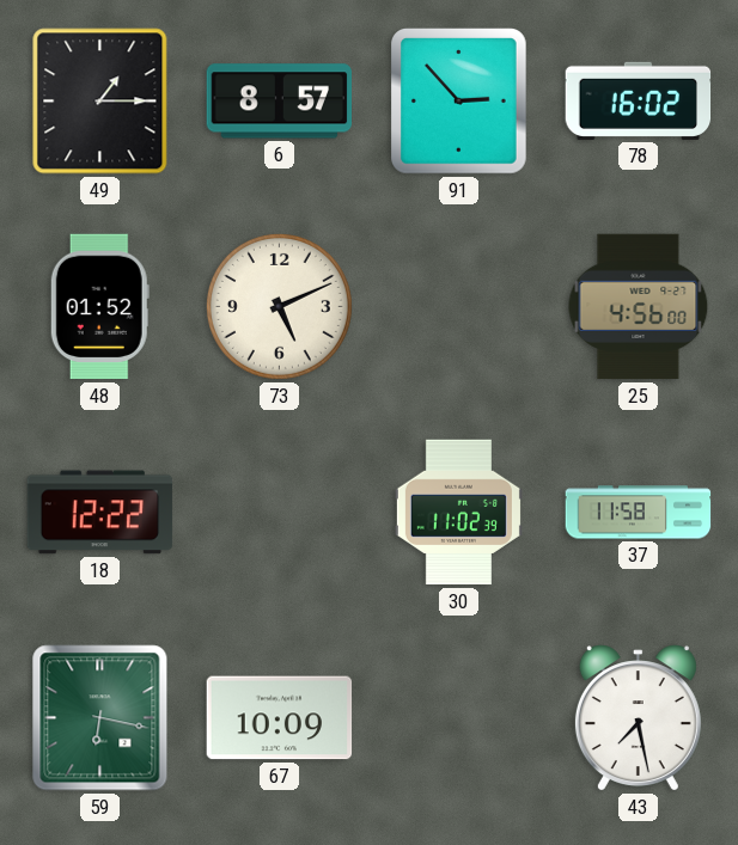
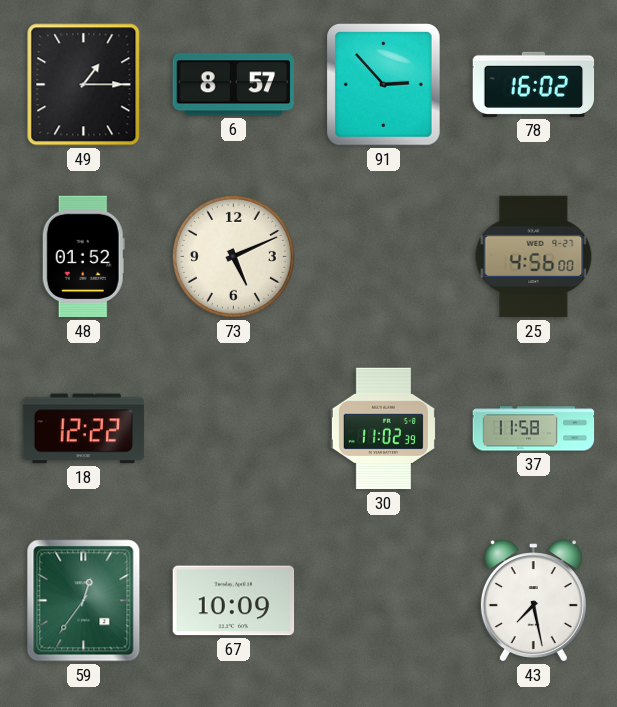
59: 6:17 -> 12:36
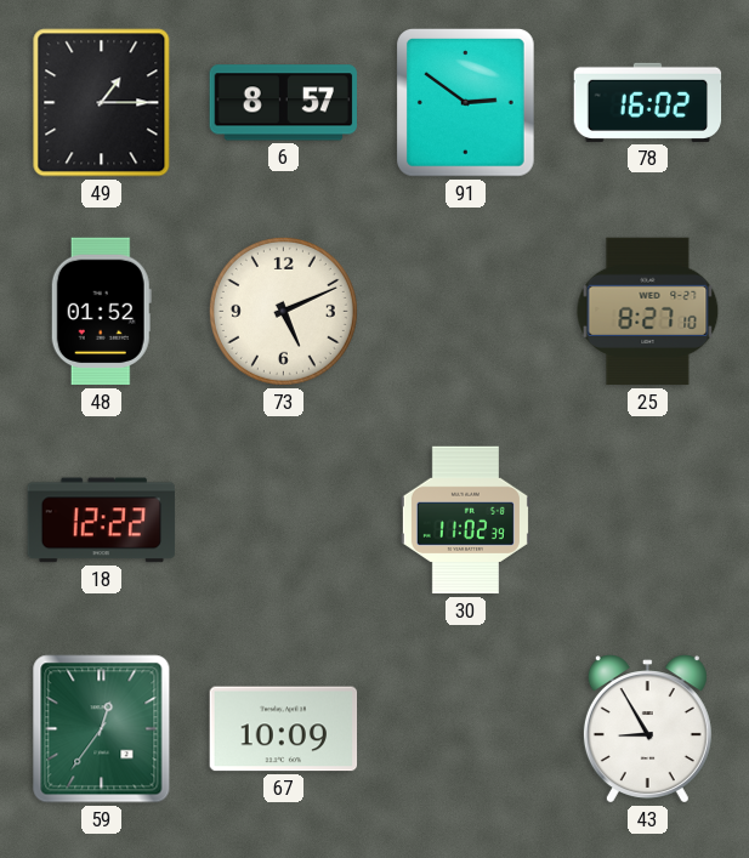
91: 2:53 -> 2:51
25: 4:56 -> 8:27
37: 11:58 -> none
43: 7:28 -> 8:55
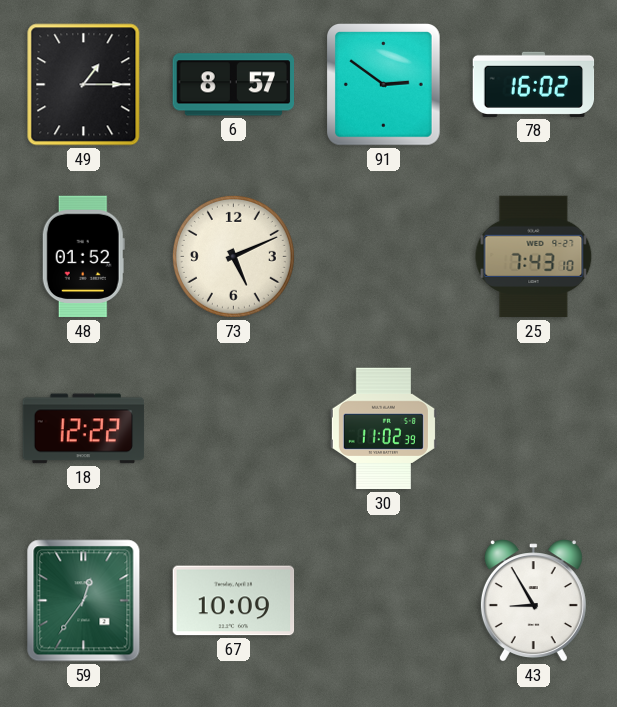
25: 8:27 -> 7:43
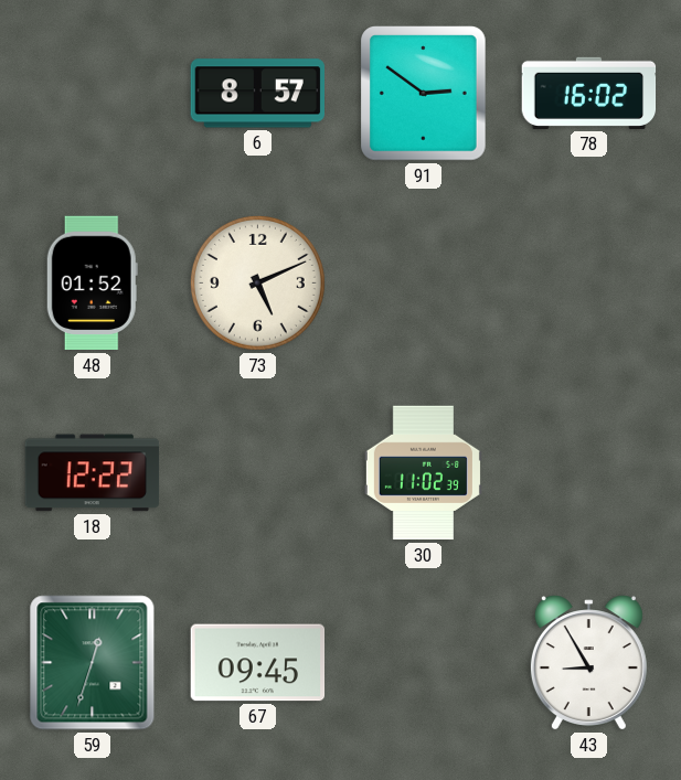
49: 1:15 -> none
25: 7:43 -> none
59: 12:36 -> 12:33
67: 10:09 -> 09:45
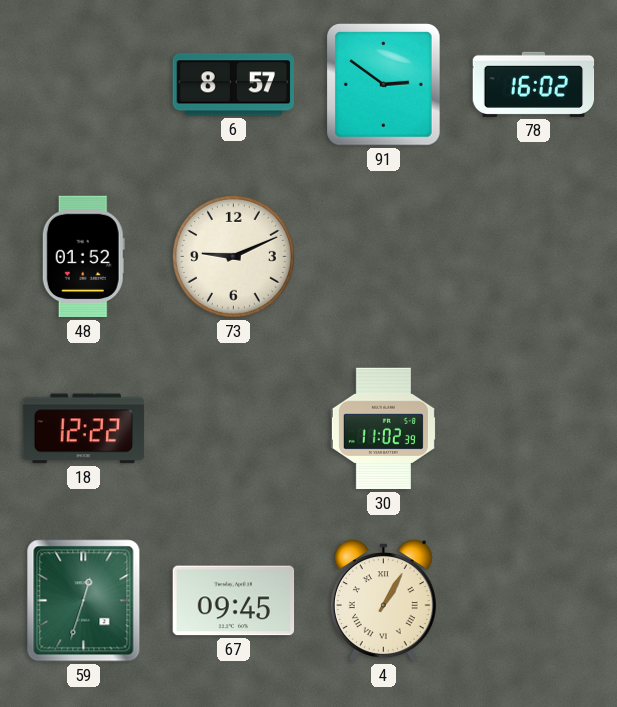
73: 5:11 -> 9:11
4: none -> 1:05
43: 8:55 -> none
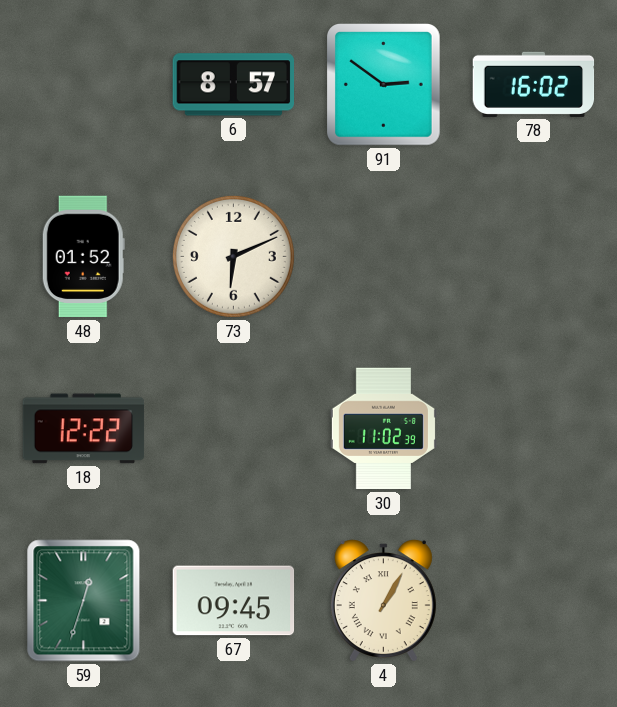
73: 9:11 -> 6:11
